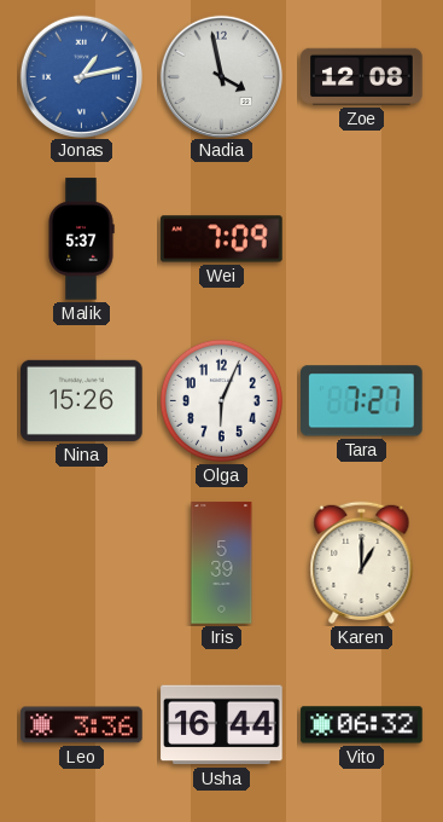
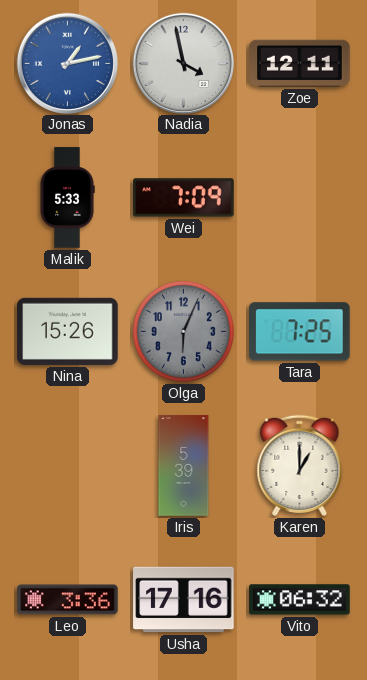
Zoe: 12:08 -> 12:11
Malik: 5:37 -> 5:33
Olga dial: white -> grey
Tara: 7:27 -> 7:25
Usha: 16:44 -> 17:16
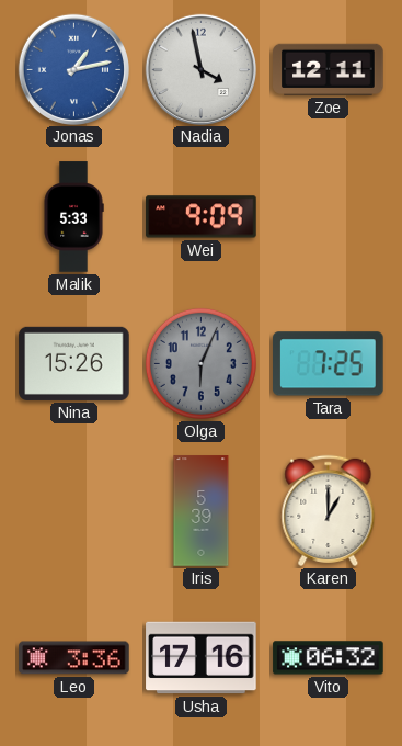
Wei: 7:09 -> 9:09
